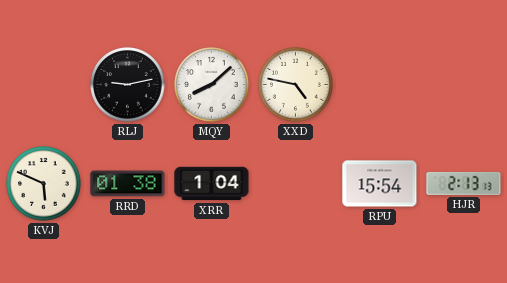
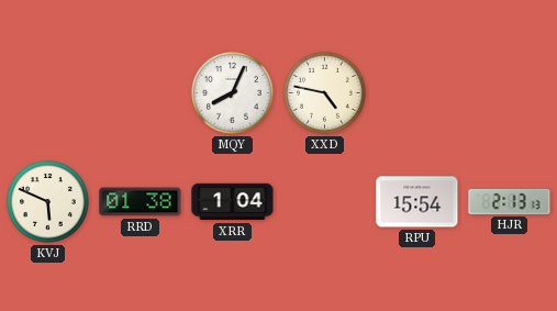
RLJ: 9:13 -> none
MQY: 8:08 -> 8:04
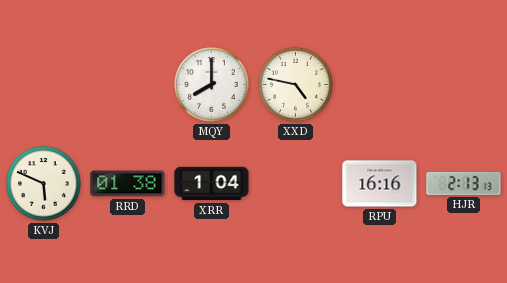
MQY: 8:04 -> 8:00
RPU: 15:54 -> 16:16
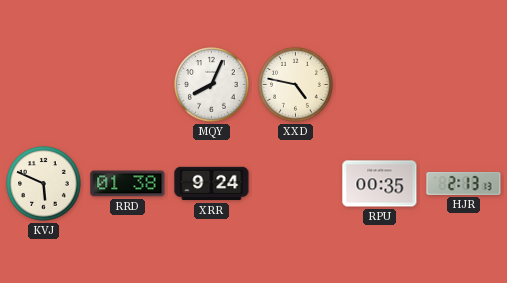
MQY: 8:00 -> 8:04
XRR: 1:04 -> 9:24
RPU: 16:16 -> 00:35
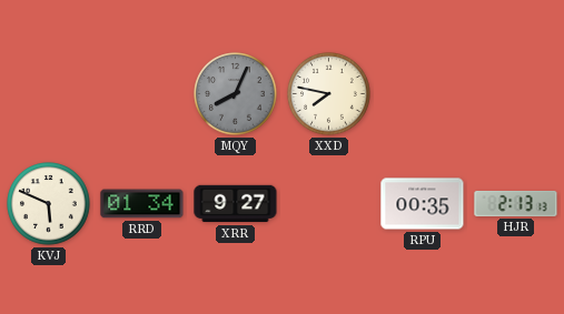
MQY dial: white -> grey
XXD: 4:47 -> 7:47
RRD: 01:38 -> 01:34
XRR: 9:24 -> 9:27
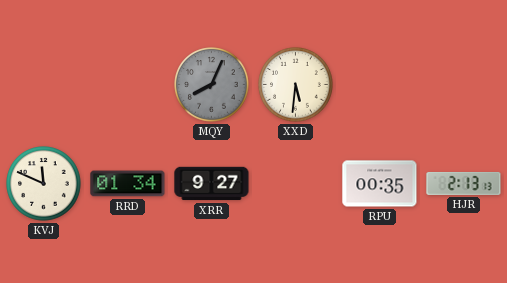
XXD: 7:47 -> 5:31
KVJ: 5:49 -> 11:49
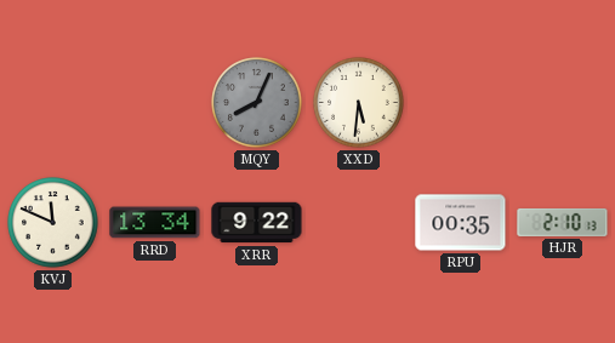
RRD: 01:34 -> 13:34
XRR: 9:27 -> 9:22
HJR: 2:13 -> 2:10
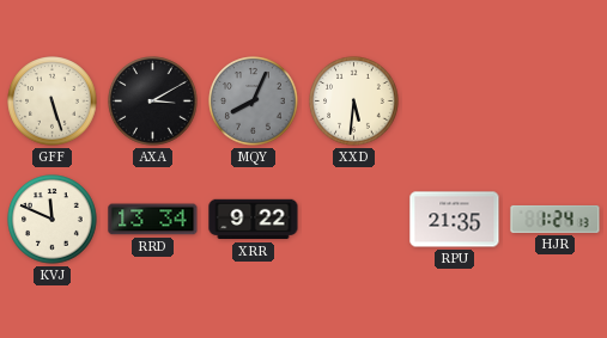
GFF: none -> 5:27
AXA: none -> 3:10
RPU: 00:35 -> 21:35
HJR: 2:10 -> 1:24
